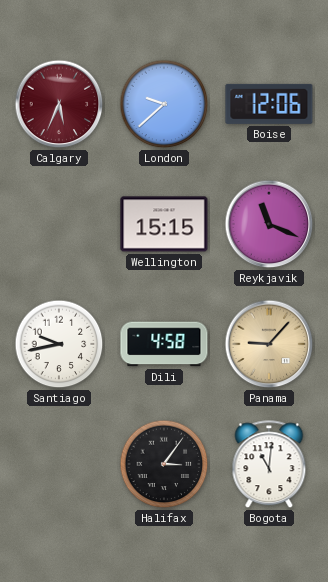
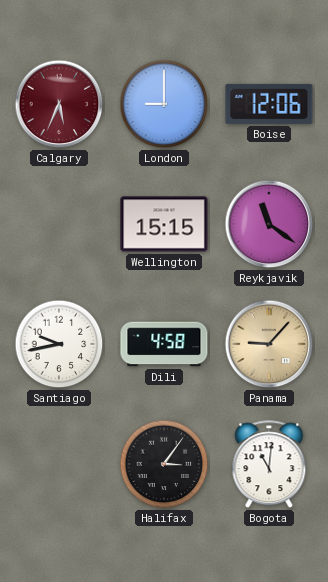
London: 9:38 -> 9:00
Reykjavik: 11:19 -> 11:21
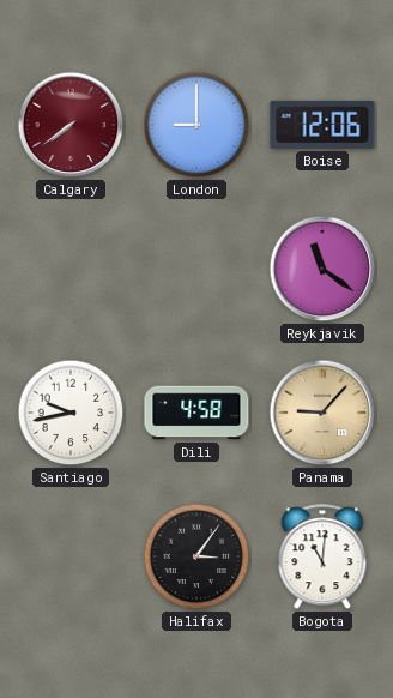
Calgary: 5:34 -> 7:39
Wellington: 15:15 -> none
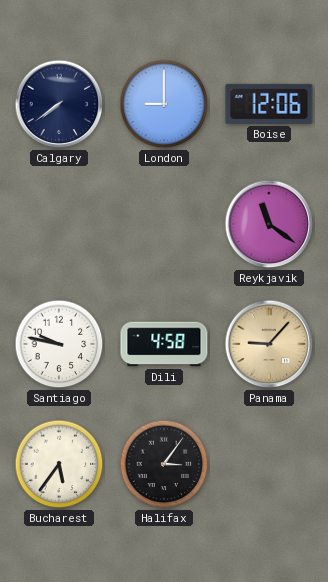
Calgary dial: burgundy -> navy
Santiago: 9:43 -> 9:47
Bucharest: none -> 5:36
Bogota: 11:01 -> none
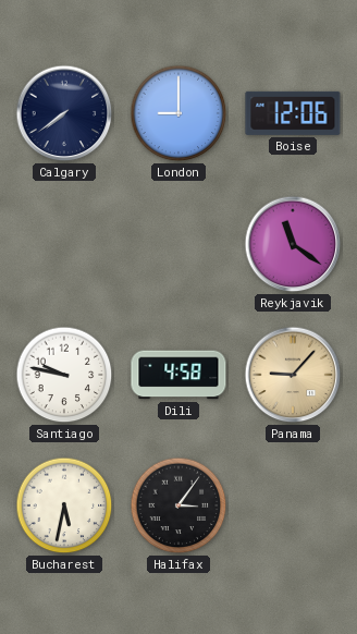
Bucharest: 5:36 -> 5:32
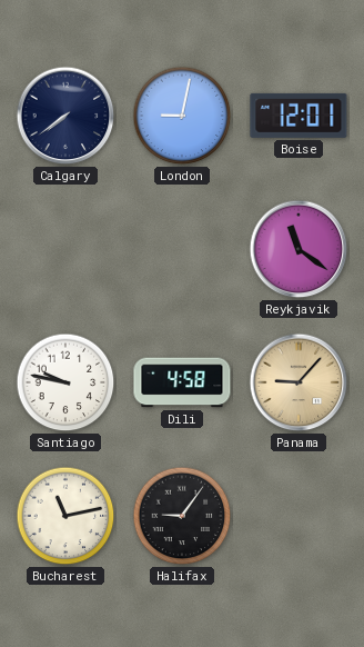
London: 9:00 -> 9:02
Boise: 12:06 -> 12:01
Bucharest: 5:32 -> 11:13
Halifax: 3:06 -> 9:06
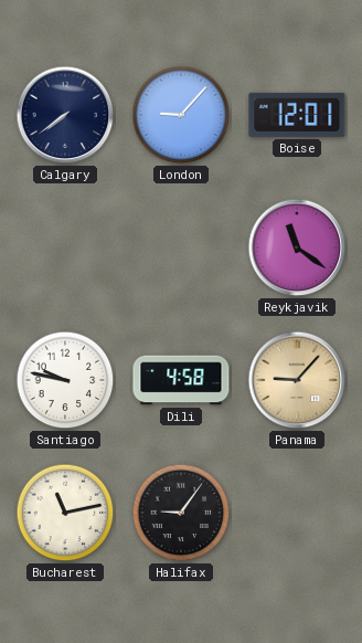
London: 9:02 -> 9:07
